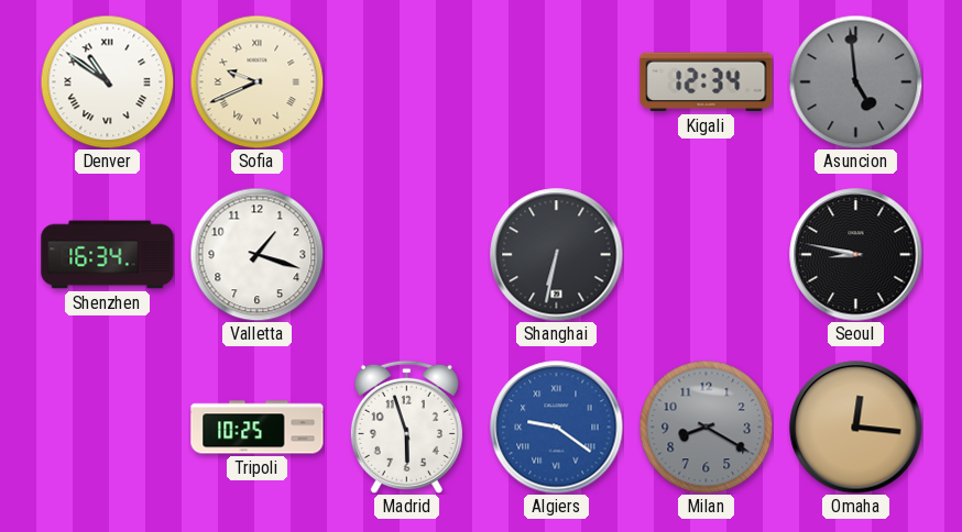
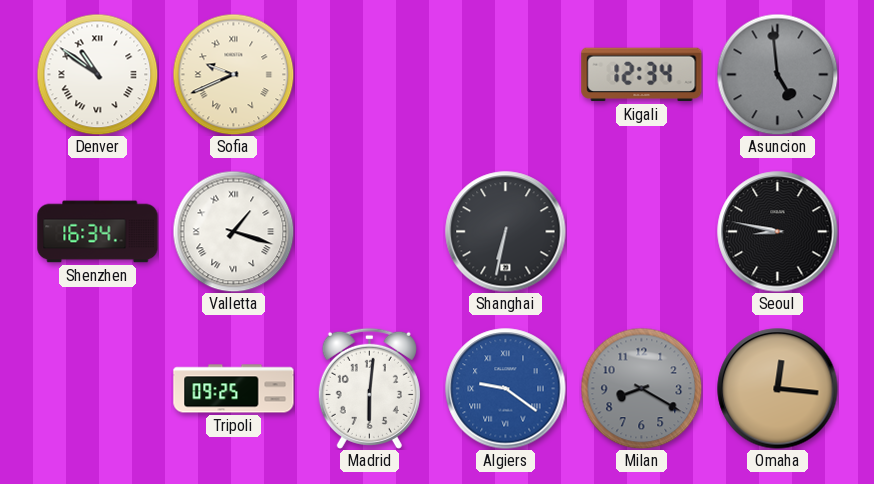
Valletta numerals: Arabic -> Roman
Tripoli: 10:25 -> 09:25
Madrid: 5:57 -> 6:01
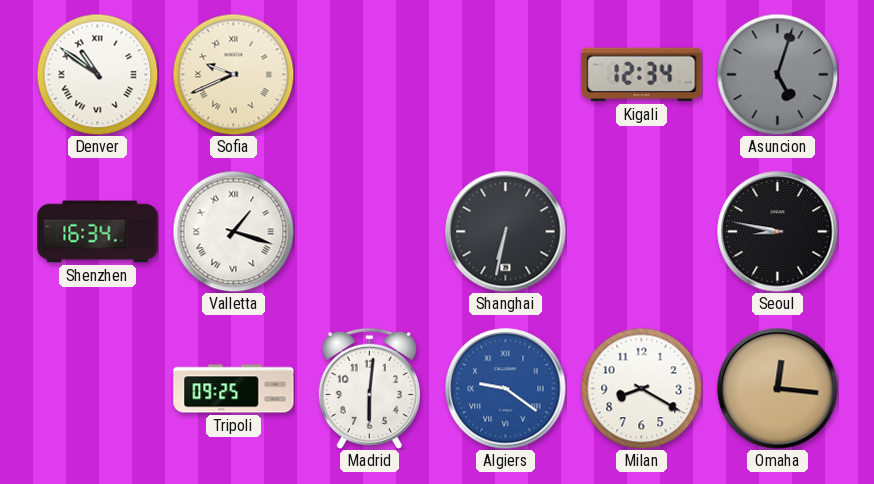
Asuncion: 4:59 -> 5:03
Milan dial: grey -> white
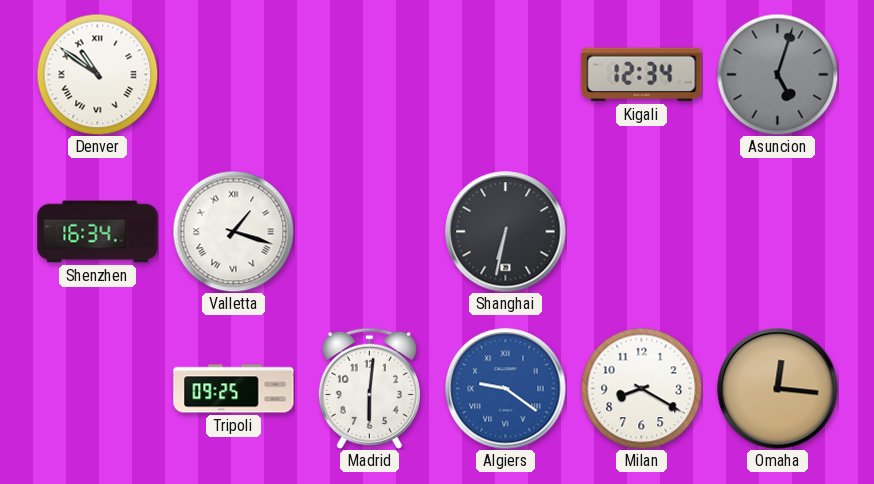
Sofia: 9:41 -> none
Seoul: 8:47 -> none
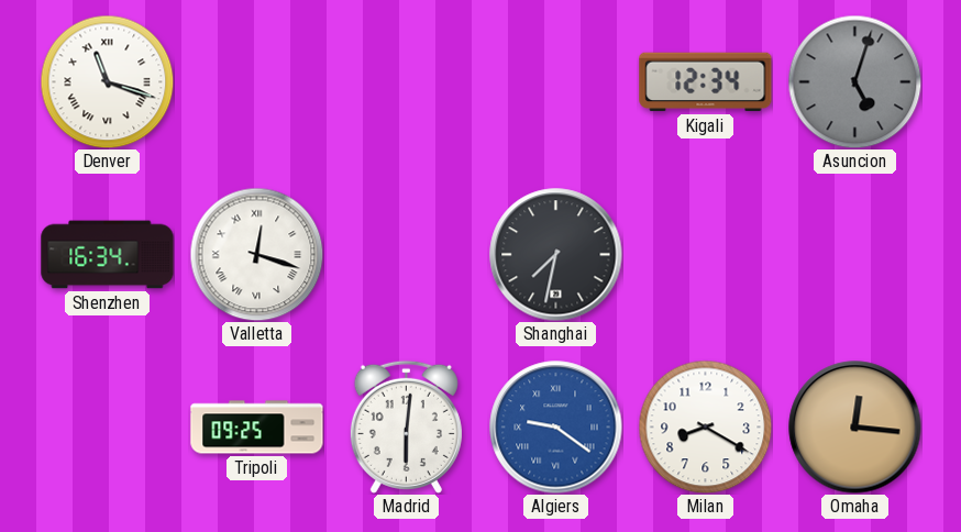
Denver: 10:51 -> 11:18
Valletta: 1:18 -> 12:18
Shanghai: 6:32 -> 7:32
